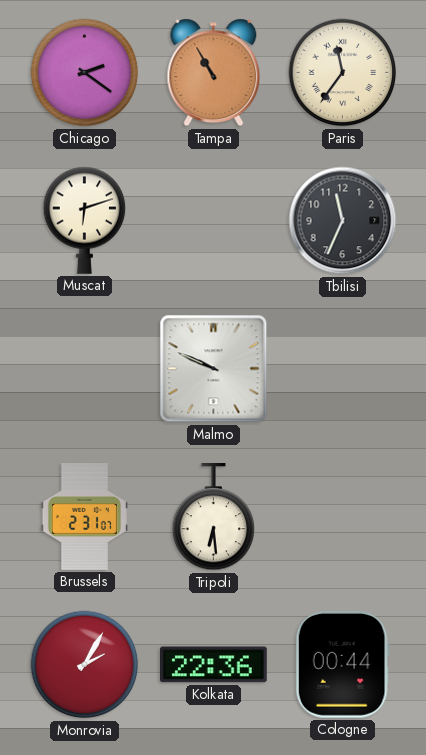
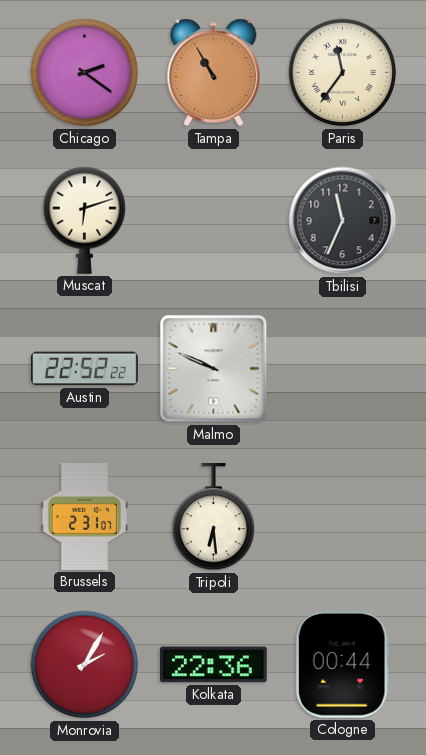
Austin: none -> 22:52
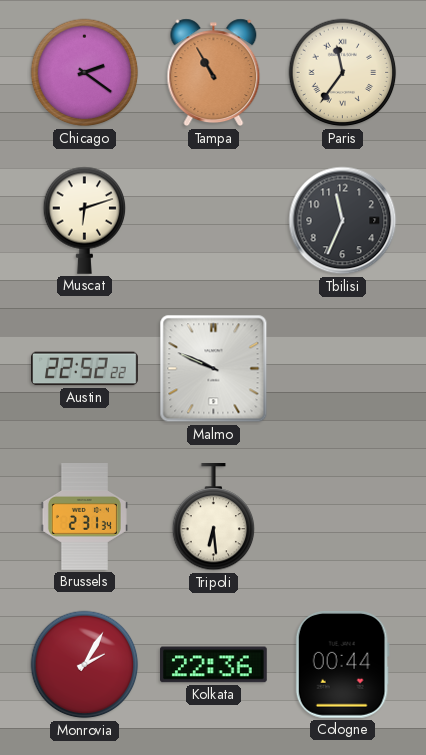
Brussels: 2:31:07 -> 2:31:34
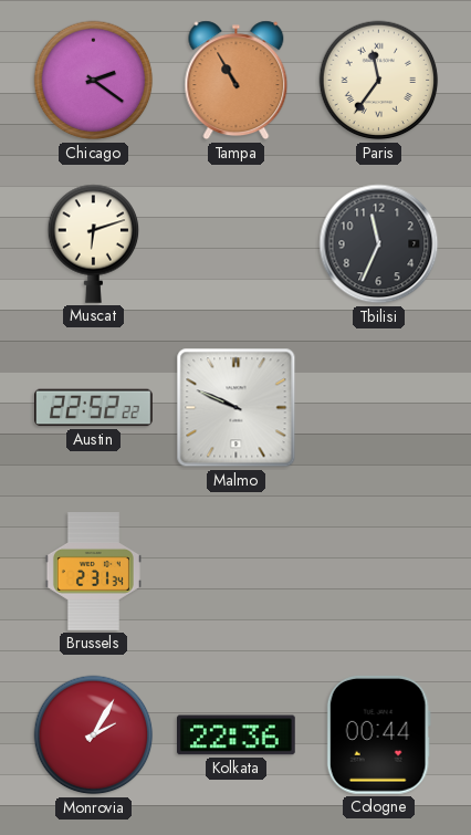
Tripoli: 6:29 -> none
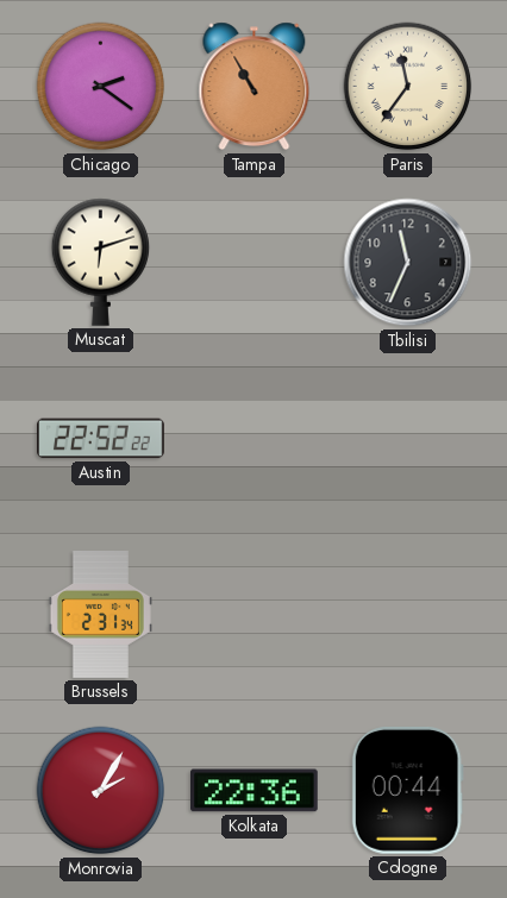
Malmo: 9:49 -> none
